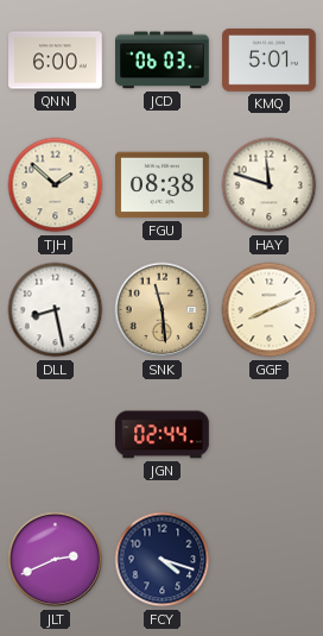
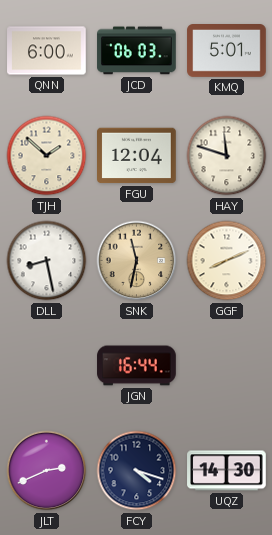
FGU: 08:38 -> 12:04
SNK: 11:29 -> 11:32
JGN: 02:44 -> 16:44
UQZ: none -> 14:30
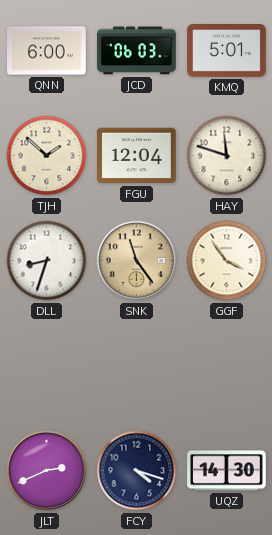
DLL: 8:28 -> 8:33
SNK: 11:32 -> 11:24
GGF: 8:11 -> 3:54
JGN: 16:44 -> none
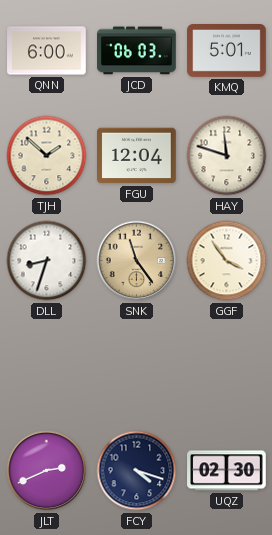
UQZ: 14:30 -> 02:30
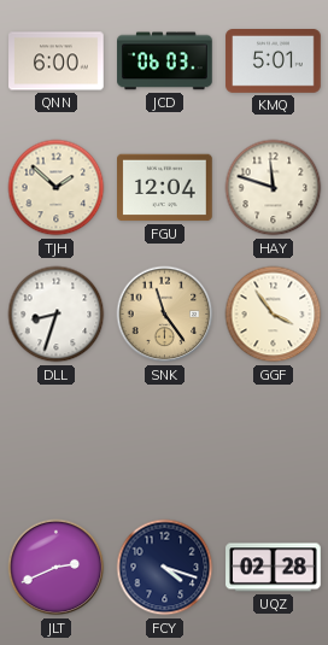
UQZ: 02:30 -> 02:28
